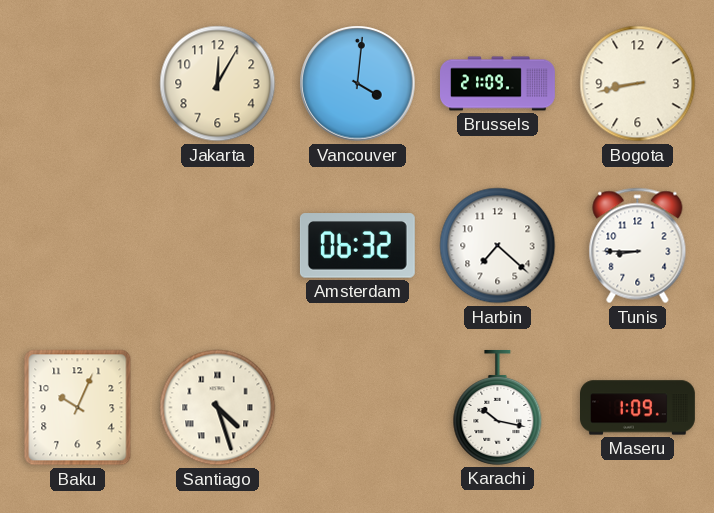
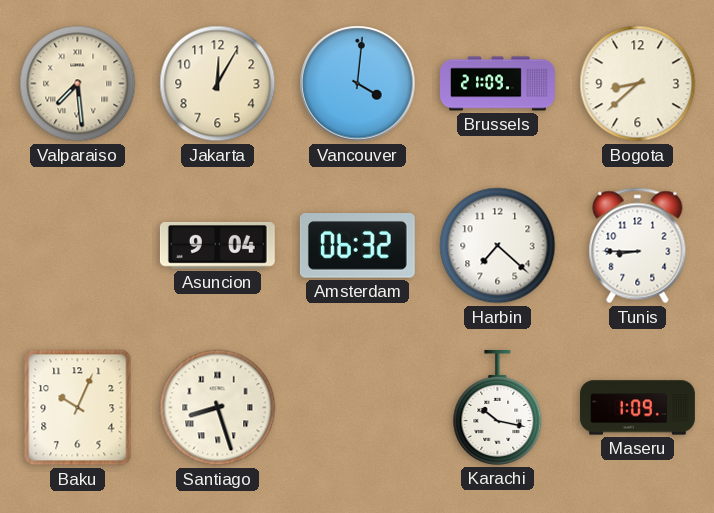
Valparaiso: none -> 7:29
Bogota: 8:43 -> 8:38
Asuncion: none -> 9:04
Santiago: 4:27 -> 8:27
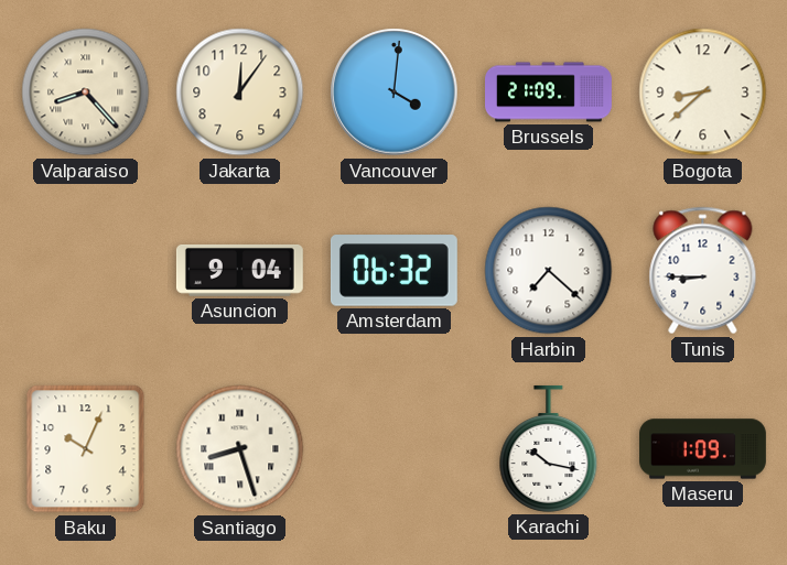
Valparaiso: 7:29 -> 8:23
Jakarta: 12:05 -> 12:06
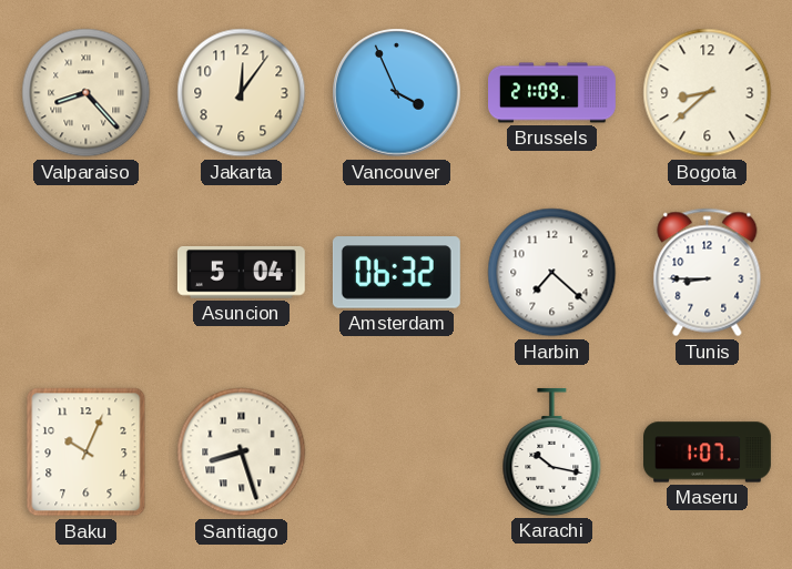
Vancouver: 4:01 -> 3:56
Asuncion: 9:04 -> 5:04
Maseru: 1:09 -> 1:07
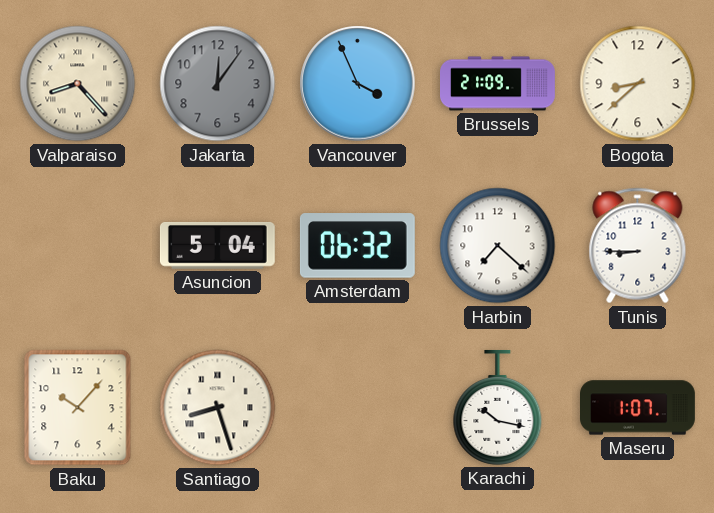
Jakarta dial: cream -> grey
Baku: 10:04 -> 10:07
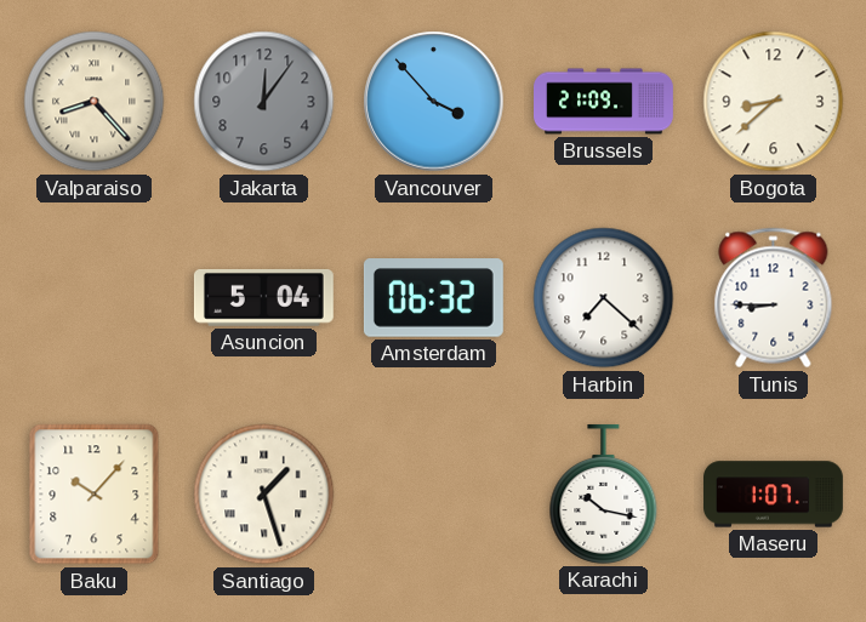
Vancouver: 3:56 -> 3:53
Santiago: 8:27 -> 1:27
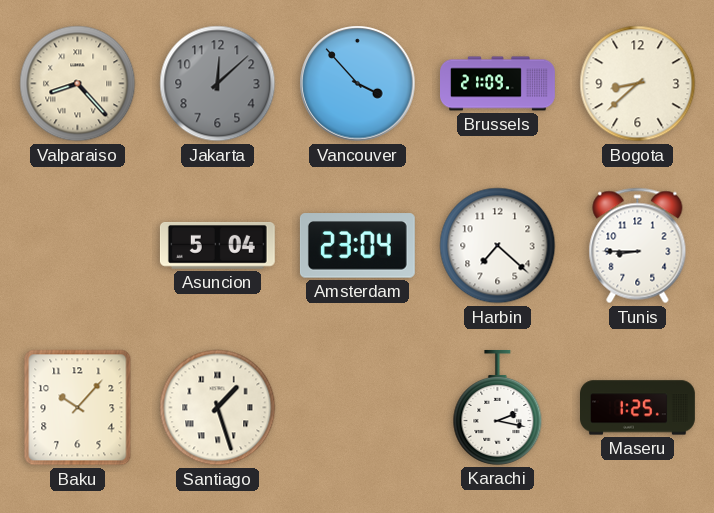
Jakarta: 12:06 -> 12:08
Amsterdam: 06:32 -> 23:04
Karachi: 10:17 -> 2:17
Maseru: 1:07 -> 1:25
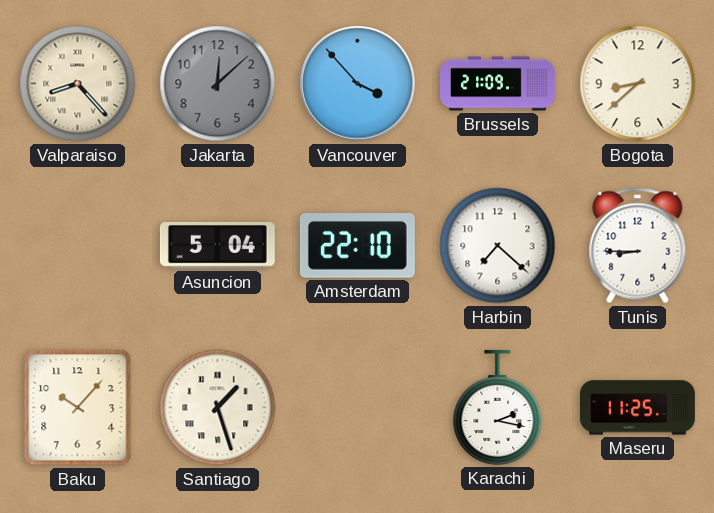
Amsterdam: 23:04 -> 22:10
Maseru: 1:25 -> 11:25
